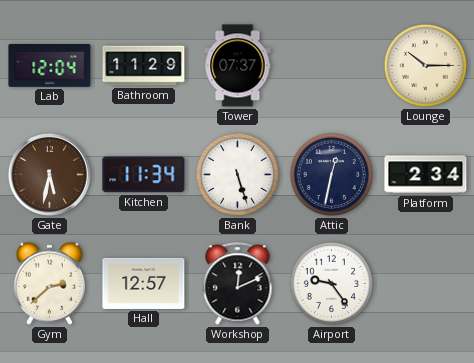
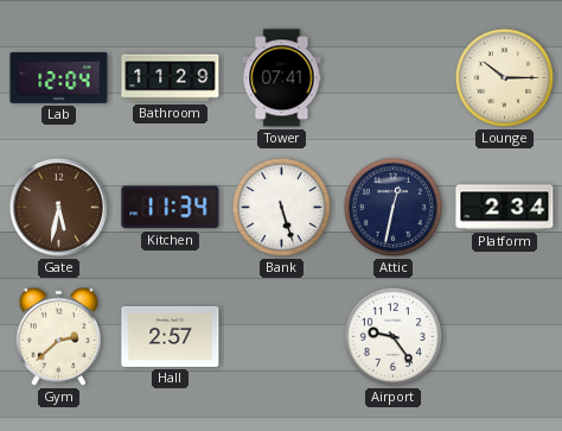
Tower: 07:37 -> 07:41
Hall: 12:57 -> 2:57
Workshop: 12:11 -> none
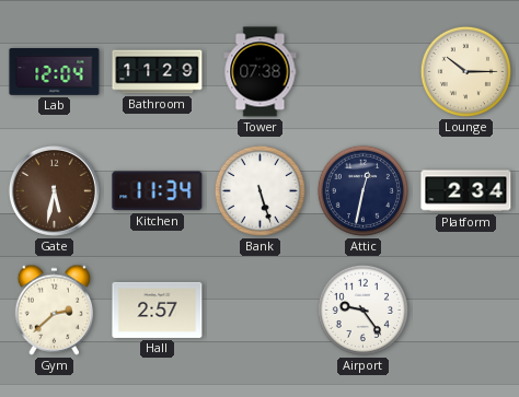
Tower: 07:41 -> 07:38
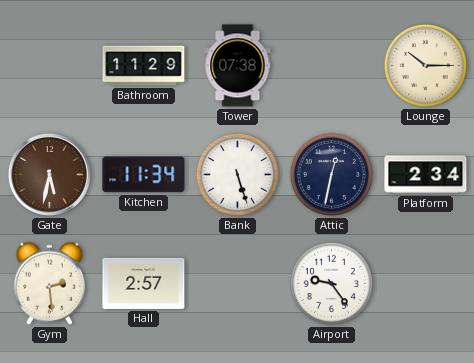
Lab: 12:04 -> none
Gym: 2:38 -> 2:29
